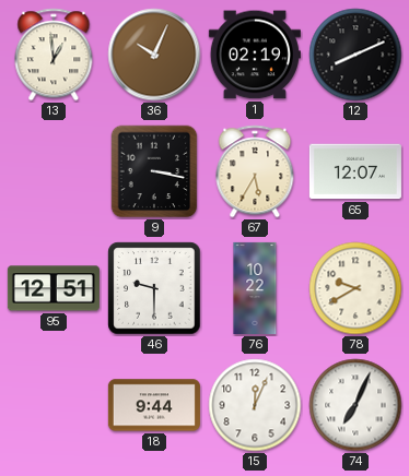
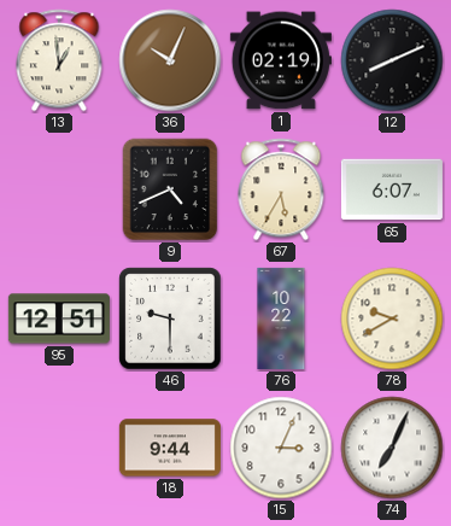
9: 3:17 -> 4:41
65: 12:07 -> 6:07
15: 12:04 -> 3:04
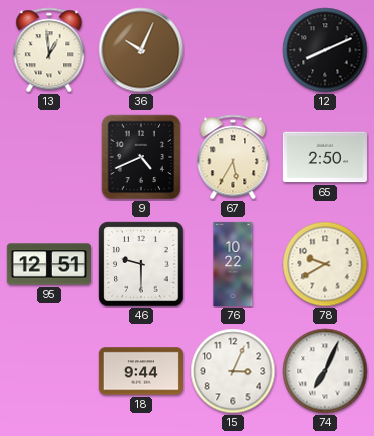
1: 02:19 -> none
65: 6:07 -> 2:50
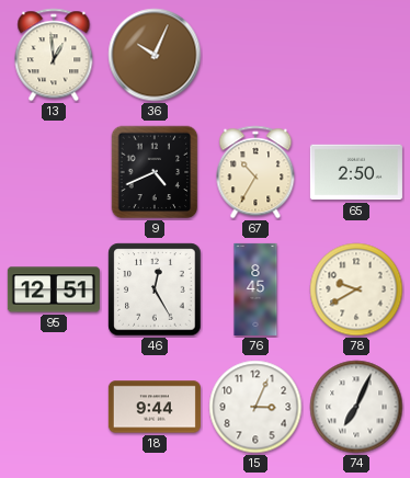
12: 8:11 -> none
67: 5:35 -> 10:35
46: 9:30 -> 12:25
76: 10:22 -> 8:45
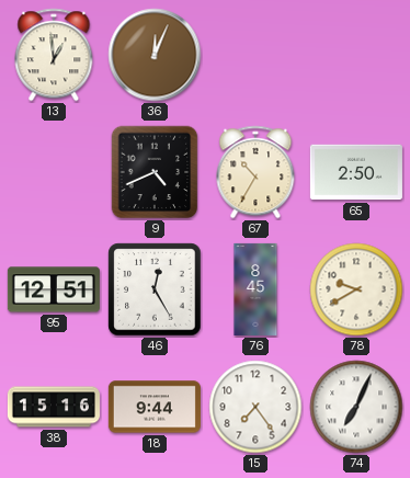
36: 10:04 -> 12:04
38: none -> 15:16
15: 3:04 -> 7:24
